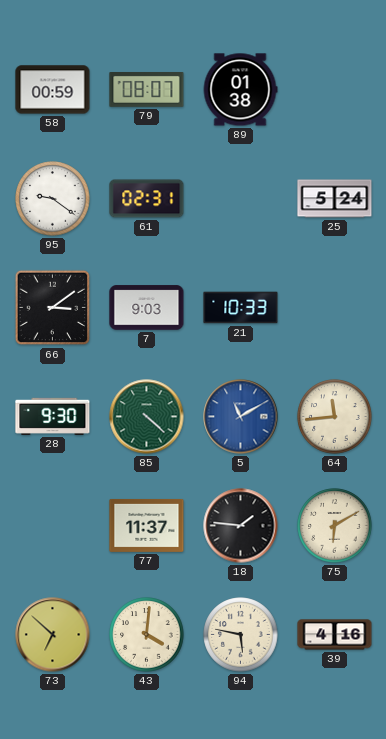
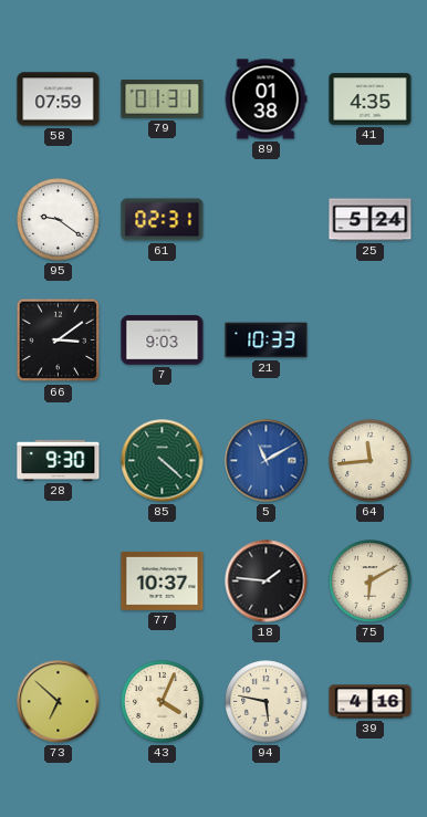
58: 00:59 -> 07:59
79: 08:07 -> 01:31
41: none -> 4:35
77: 11:37 -> 10:37
43: 4:01 -> 4:04
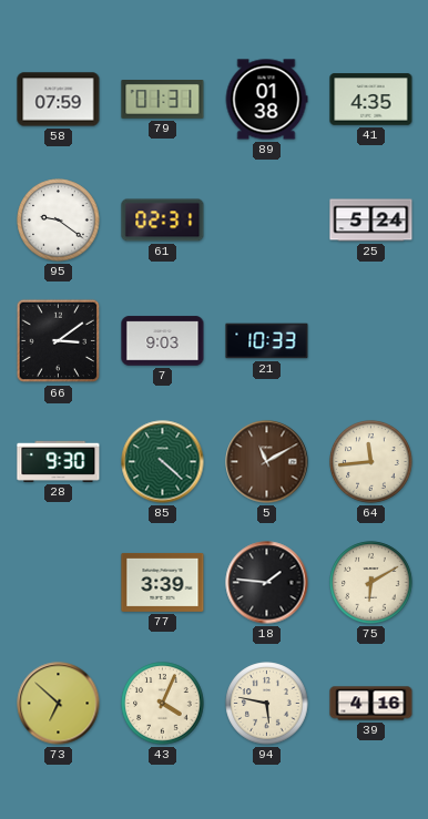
5 dial: blue -> brown
77: 10:37 -> 3:39
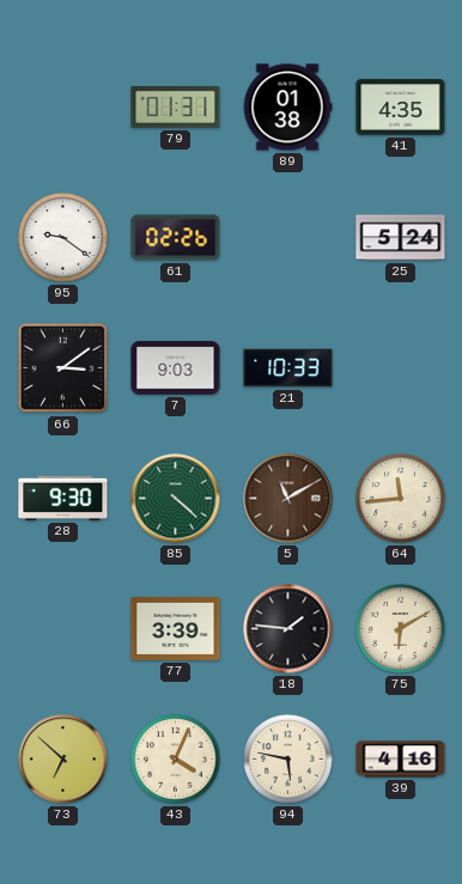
58: 07:59 -> none
61: 02:31 -> 02:26
